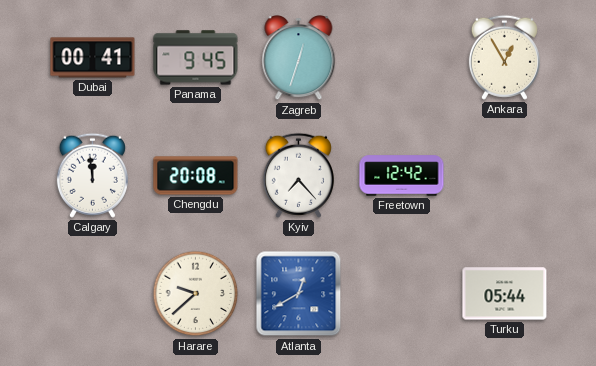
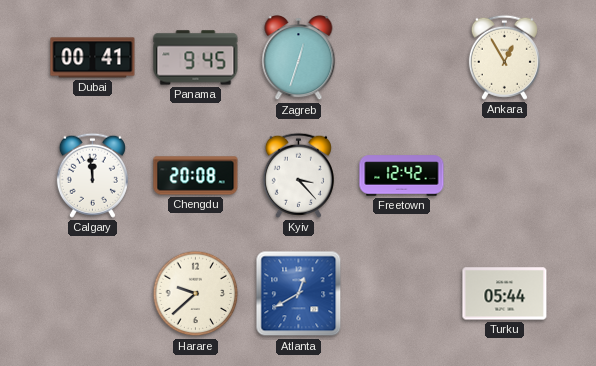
Kyiv: 7:23 -> 3:23
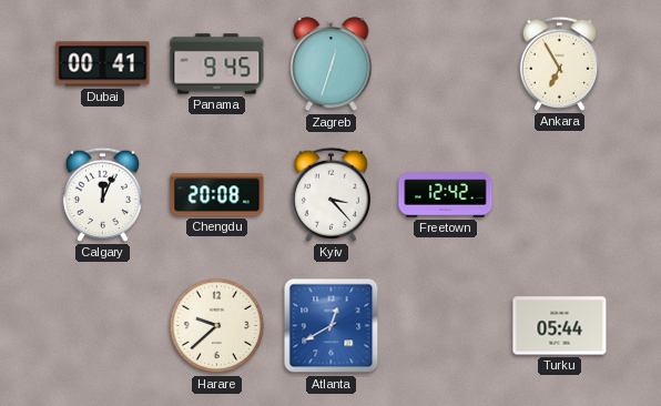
Ankara: 12:55 -> 6:55
Calgary: 11:59 -> 12:04
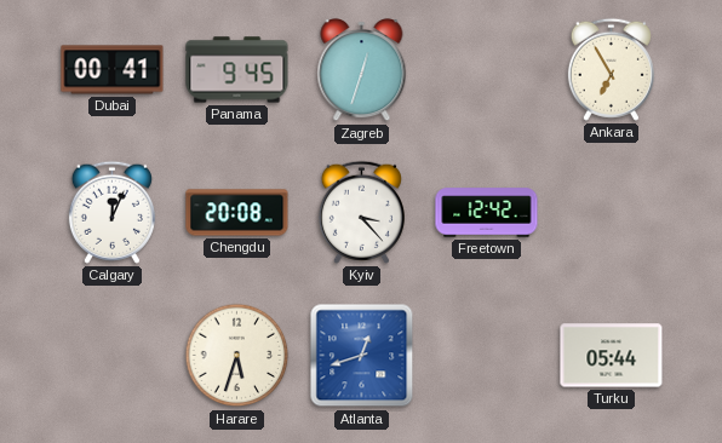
Harare: 9:38 -> 5:33
Atlanta: 12:40 -> 12:42
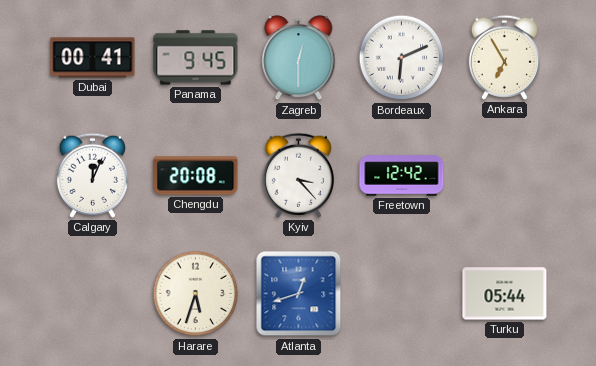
Zagreb: 12:33 -> 12:30
Bordeaux: none -> 6:11
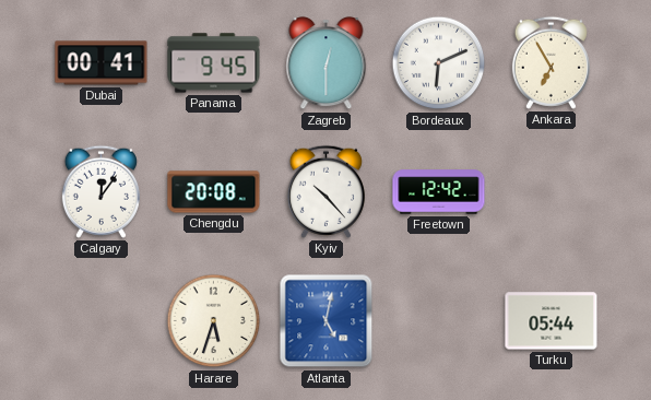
Calgary: 12:04 -> 12:06
Kyiv: 3:23 -> 10:23
Atlanta: 12:42 -> 5:02
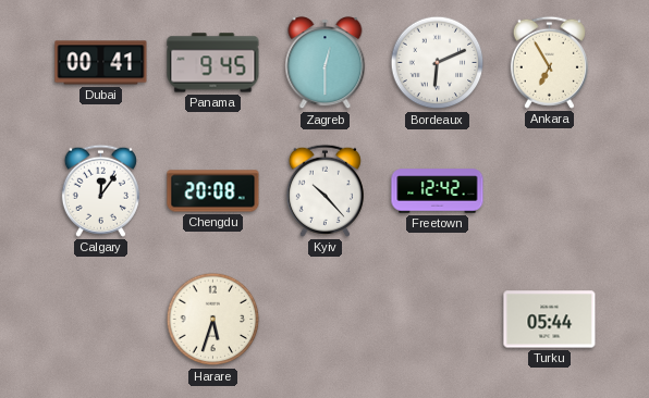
Atlanta: 5:02 -> none
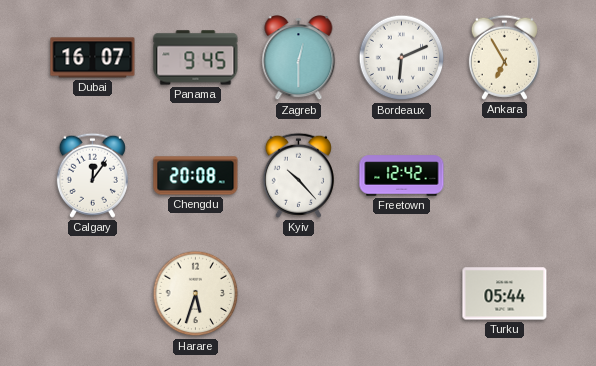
Dubai: 00:41 -> 16:07
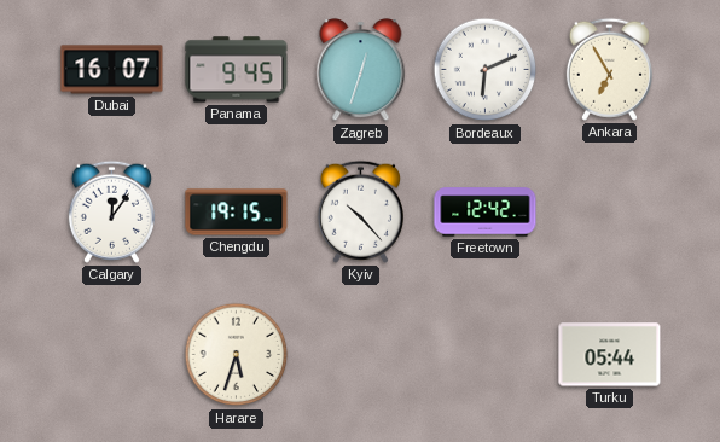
Zagreb: 12:30 -> 12:33
Chengdu: 20:08 -> 19:15
